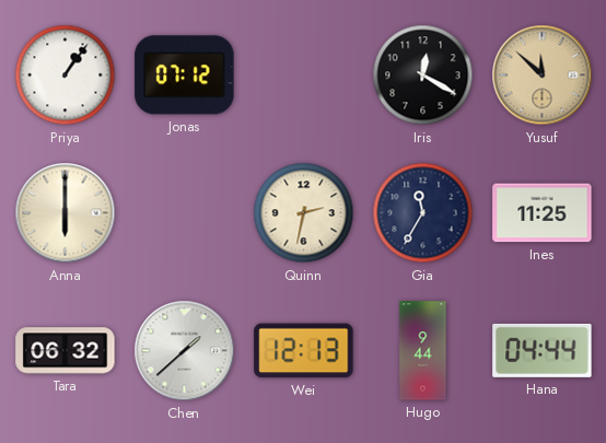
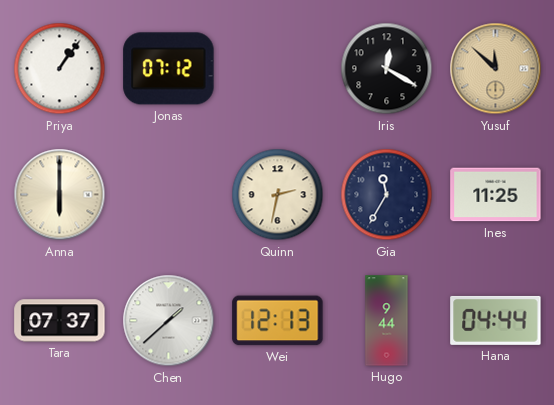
Tara: 06:32 -> 07:37
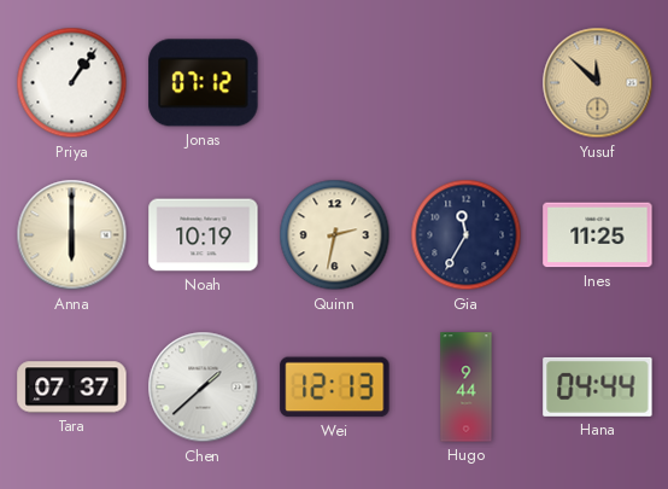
Iris: 12:20 -> none
Noah: none -> 10:19
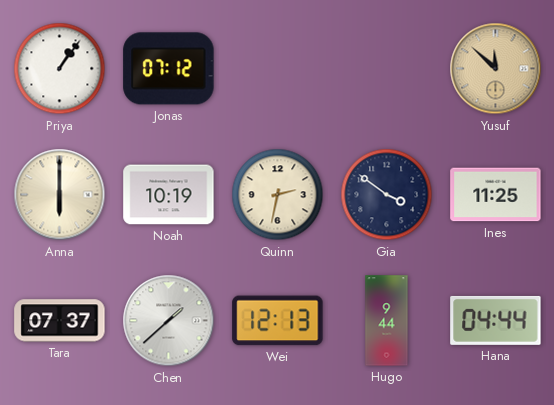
Gia: 11:35 -> 3:51
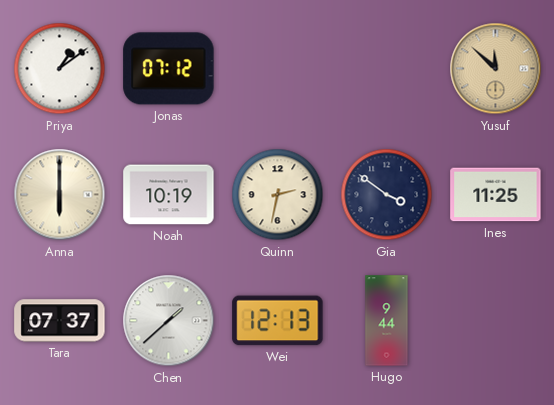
Priya: 1:06 -> 1:09
Hana: 04:44 -> none
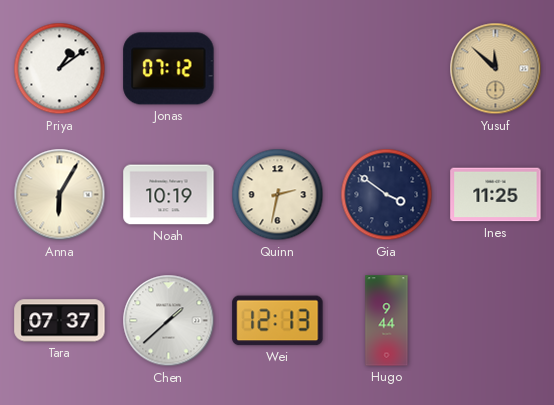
Anna: 6:00 -> 6:05
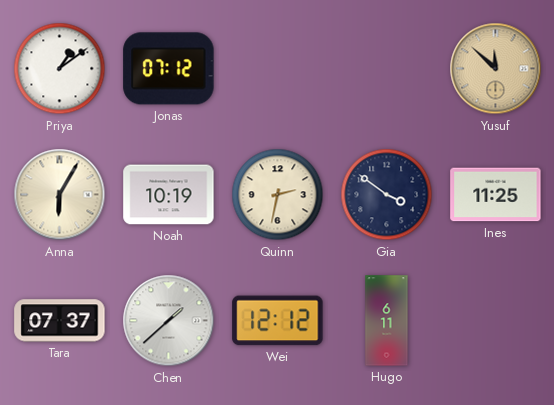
Wei: 12:13 -> 12:12
Hugo: 9:44 -> 6:11
